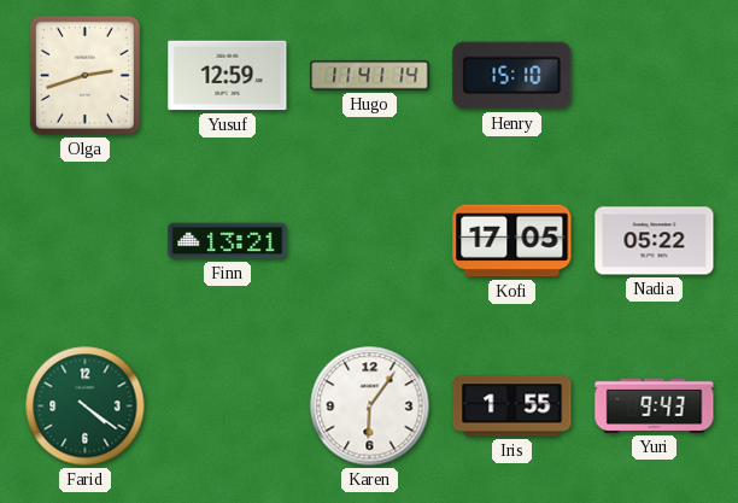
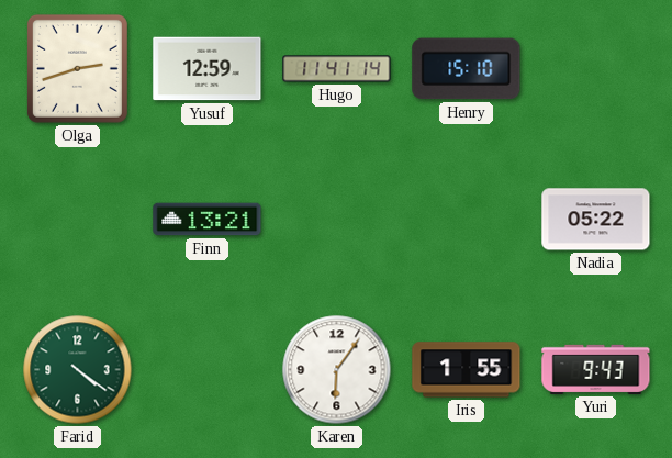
Kofi: 17:05 -> none
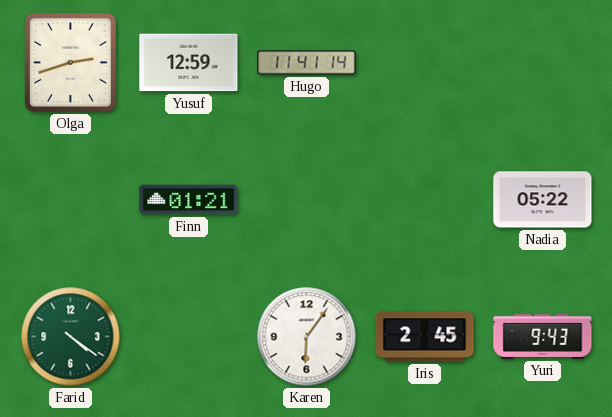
Henry: 15:10 -> none
Finn: 13:21 -> 01:21
Iris: 1:55 -> 2:45
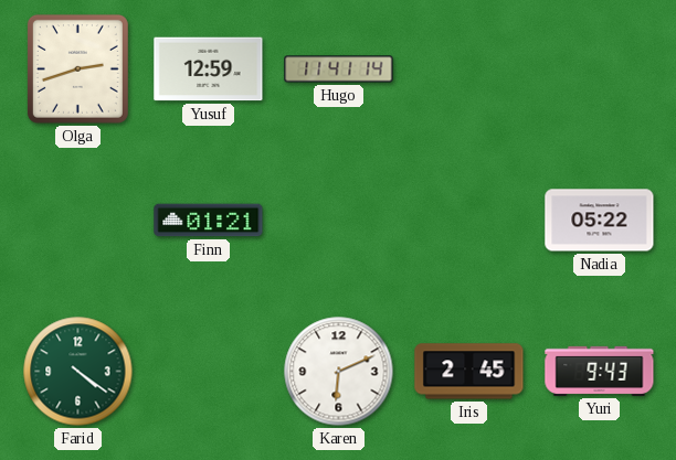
Karen: 6:06 -> 6:11
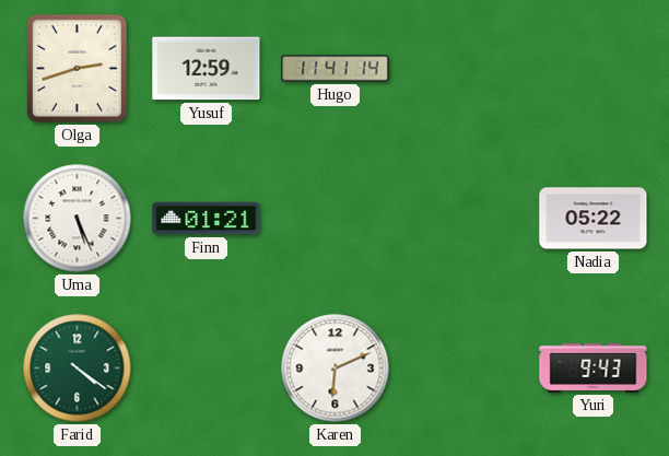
Uma: none -> 5:26
Iris: 2:45 -> none
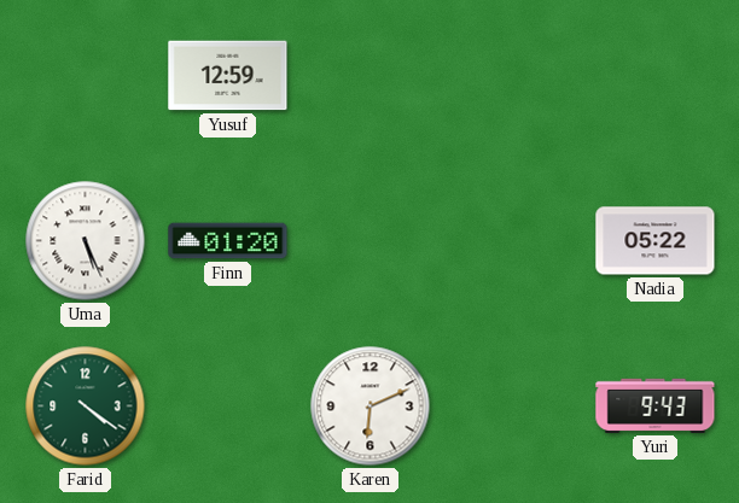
Olga: 2:42 -> none
Hugo: 11:41 -> none
Finn: 01:21 -> 01:20
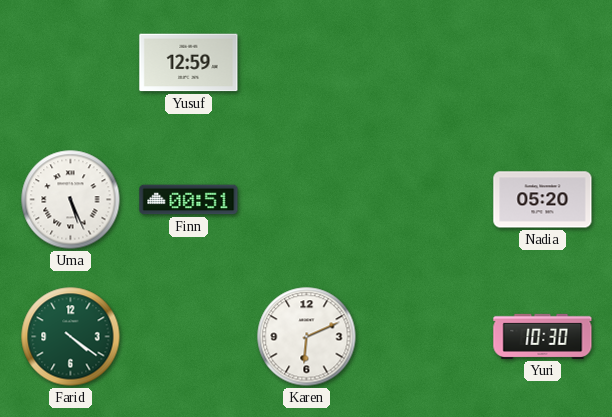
Finn: 01:20 -> 00:51
Nadia: 05:22 -> 05:20
Yuri: 9:43 -> 10:30
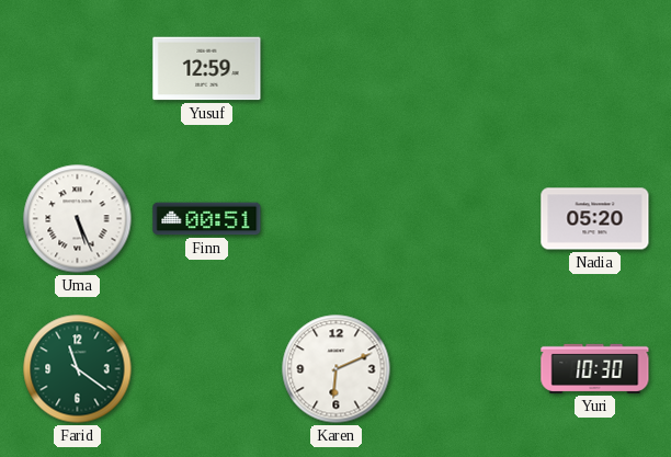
Farid: 4:21 -> 11:21
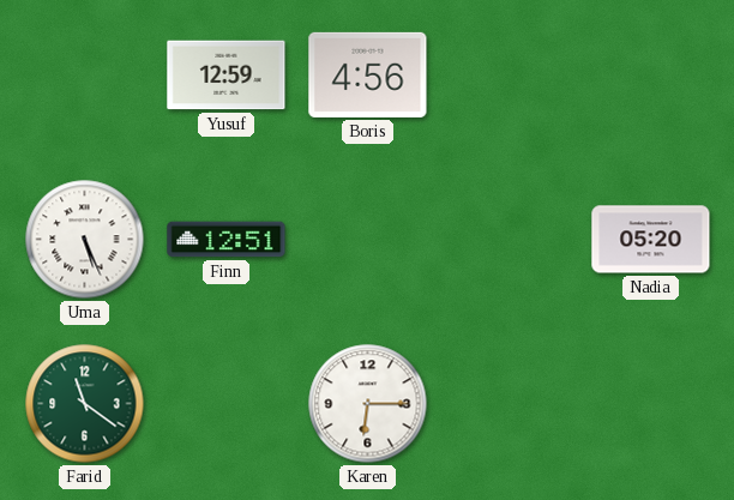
Boris: none -> 4:56
Finn: 00:51 -> 12:51
Karen: 6:11 -> 6:15
Yuri: 10:30 -> none
